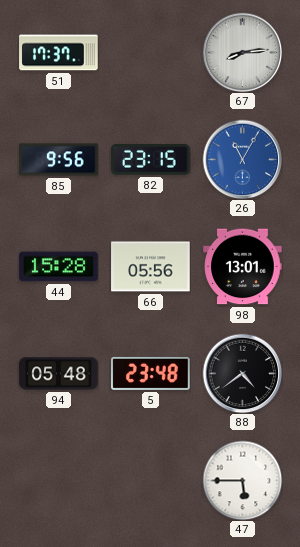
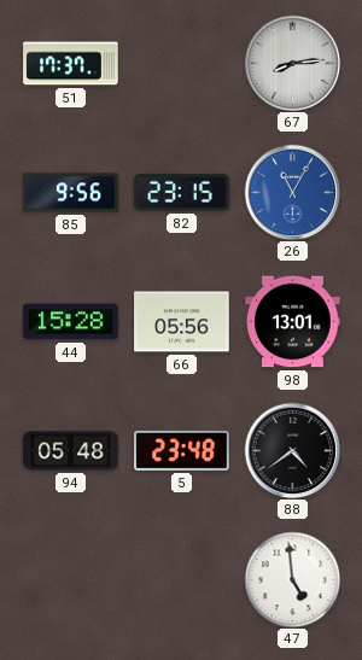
47: 5:45 -> 4:59
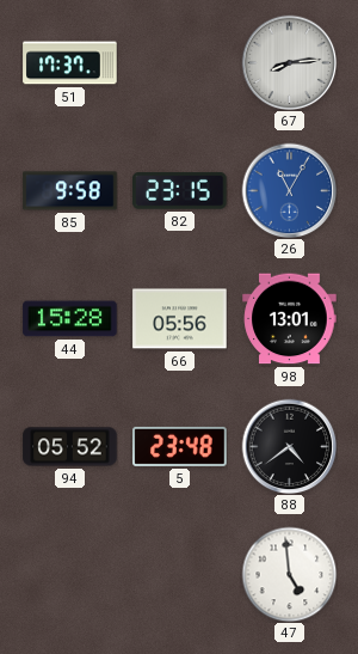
85: 9:56 -> 9:58
94: 05:48 -> 05:52
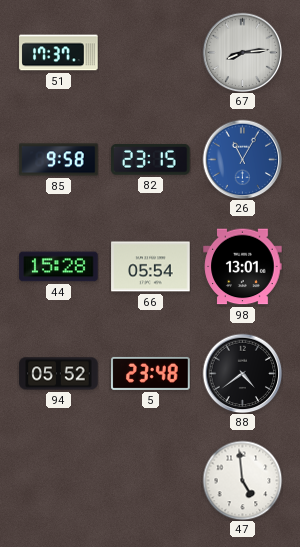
66: 05:56 -> 05:54
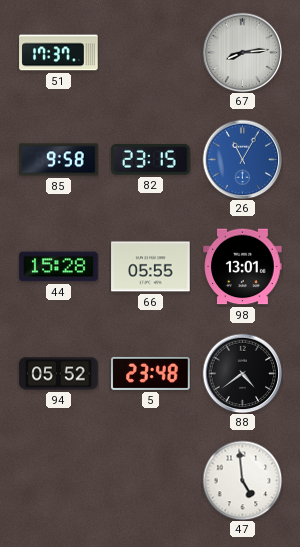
66: 05:54 -> 05:55
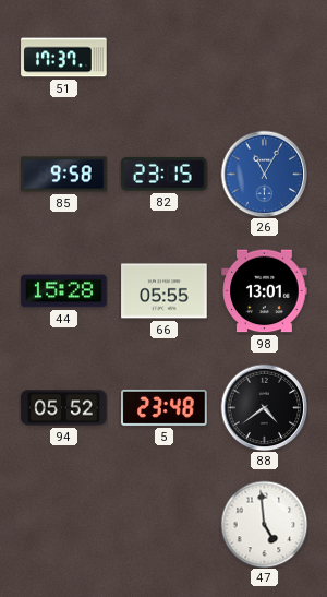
67: 8:14 -> none
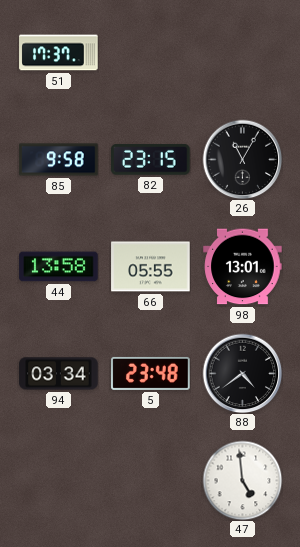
26 dial: blue -> black
44: 15:28 -> 13:58
94: 05:52 -> 03:34
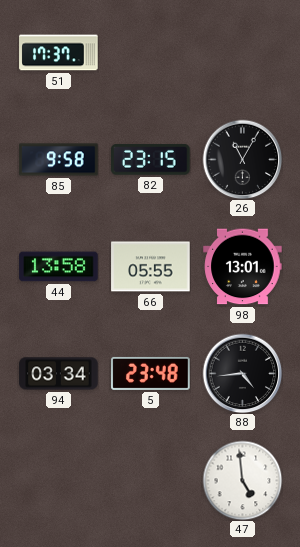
88: 4:39 -> 4:44
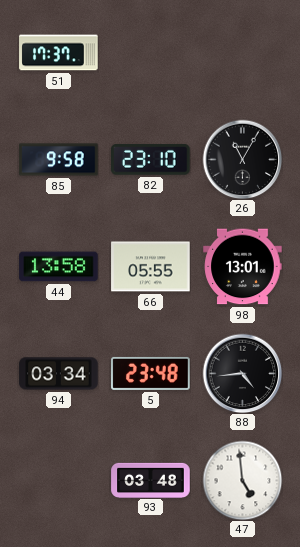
82: 23:15 -> 23:10
93: none -> 03:48
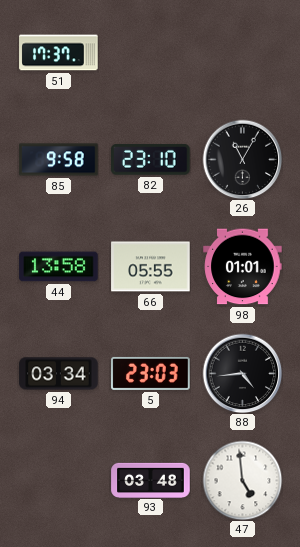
98: 13:01 -> 01:01
5: 23:48 -> 23:03
